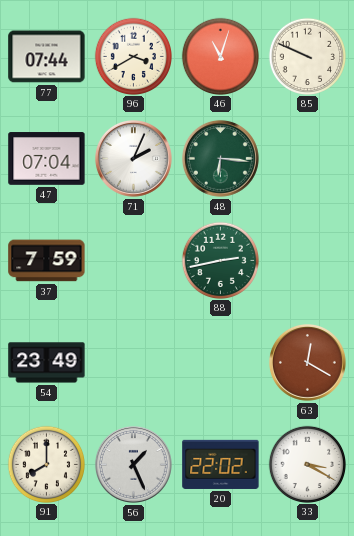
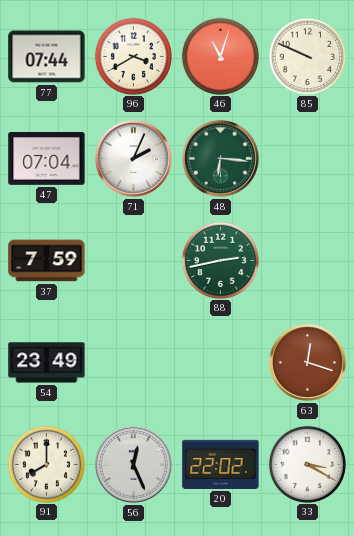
63: 12:20 -> 12:18
56: 1:26 -> 12:26
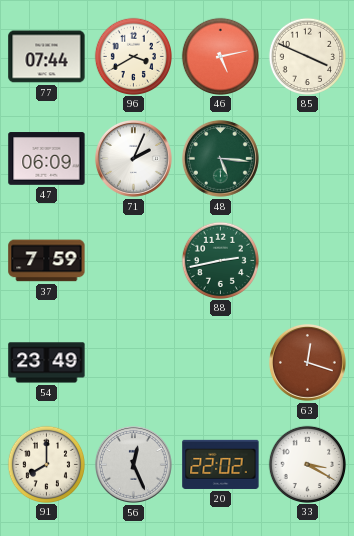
46: 11:03 -> 5:13
85: 9:49 -> 3:49
47: 07:04 -> 06:09
48: 6:16 -> 5:16
